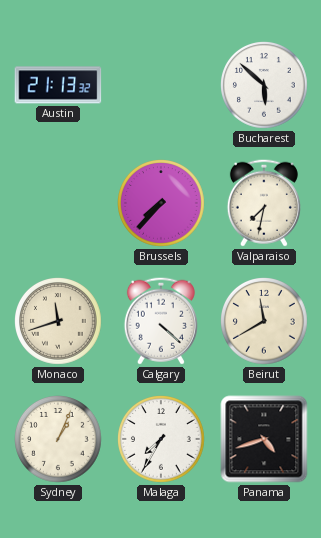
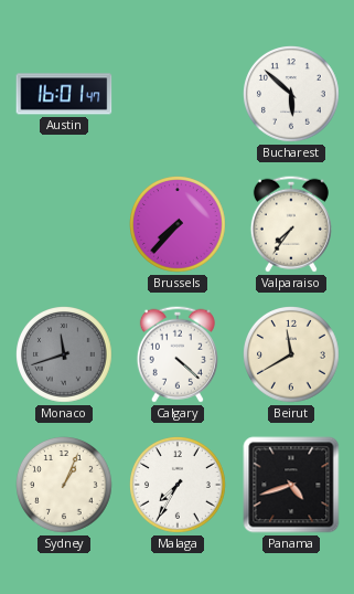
Austin: 21:13 -> 16:01
Valparaiso: 7:32 -> 7:36
Monaco dial: cream -> grey
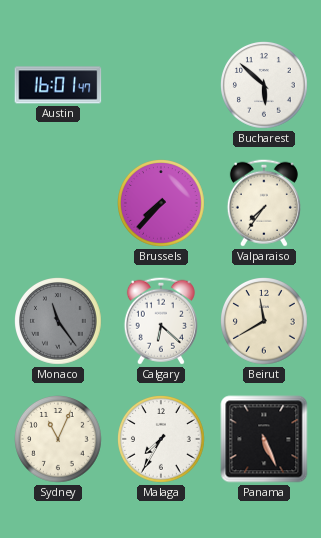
Monaco: 11:42 -> 11:24
Calgary: 4:22 -> 6:22
Sydney: 1:04 -> 11:04
Panama: 4:42 -> 5:26
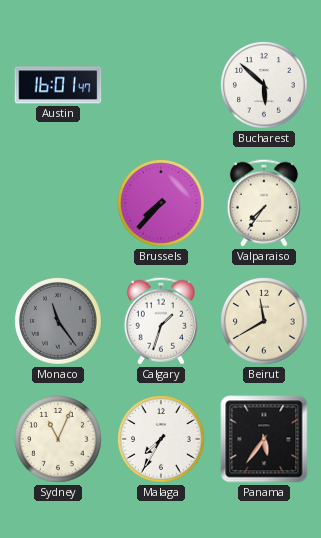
Calgary: 6:22 -> 1:33
Panama: 5:26 -> 5:36
